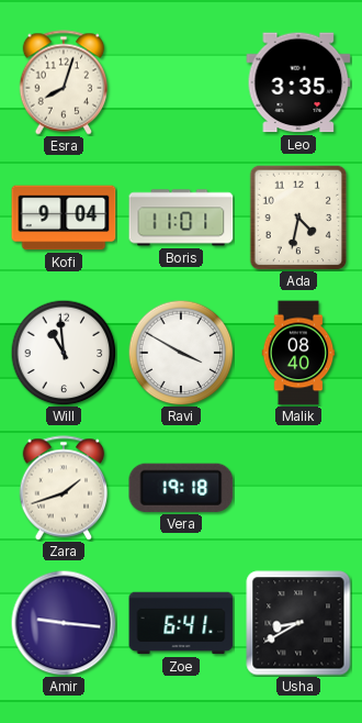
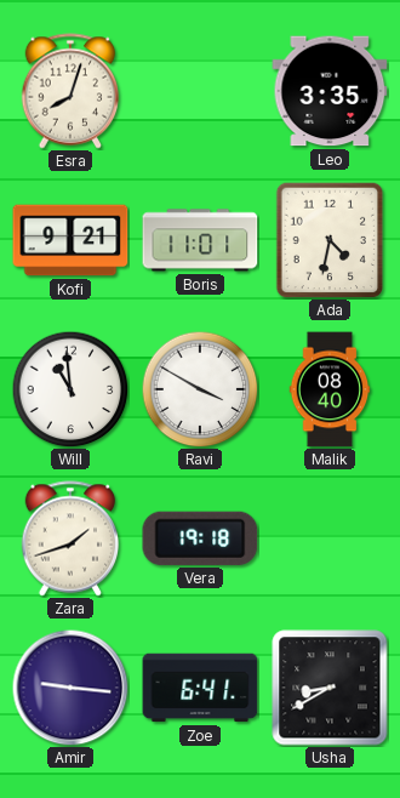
Kofi: 9:04 -> 9:21
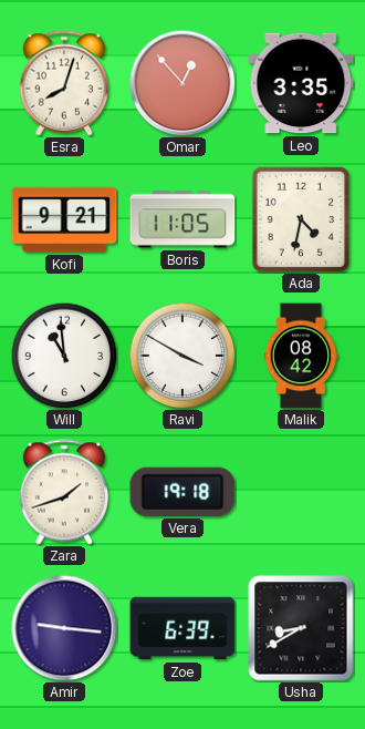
Omar: none -> 12:53
Boris: 11:01 -> 11:05
Malik: 08:40 -> 08:42
Zoe: 6:41 -> 6:39
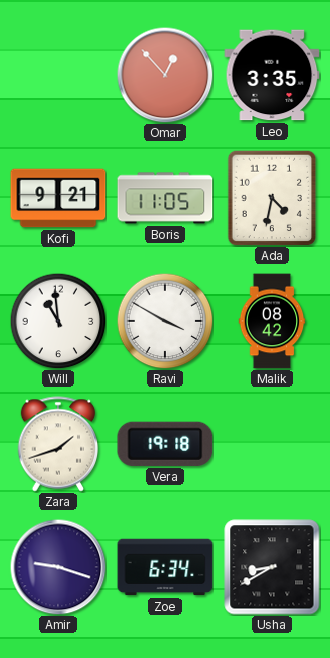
Esra: 8:03 -> none
Amir: 9:16 -> 9:18
Zoe: 6:39 -> 6:34
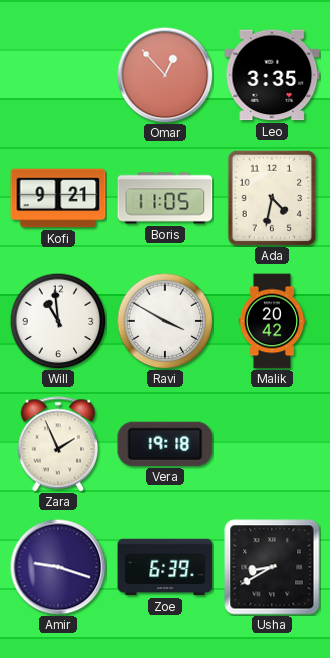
Malik: 08:42 -> 20:42
Zara: 1:42 -> 1:56
Zoe: 6:34 -> 6:39
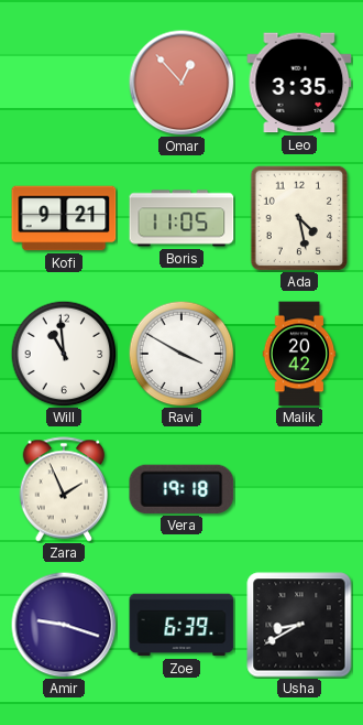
Ada: 4:32 -> 4:28
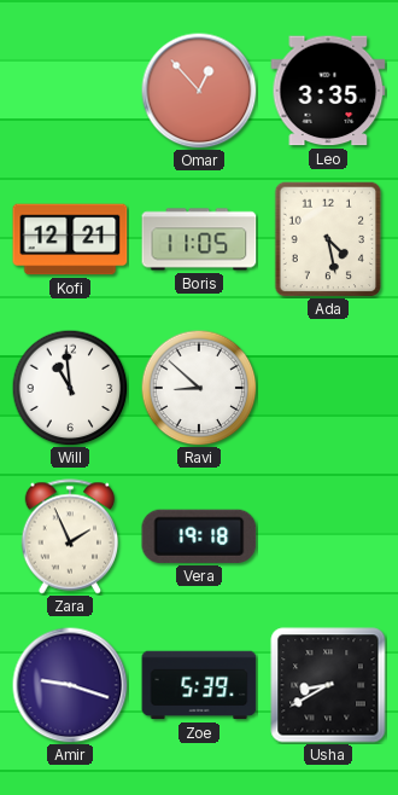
Kofi: 9:21 -> 12:21
Ravi: 3:50 -> 8:52
Malik: 20:42 -> none
Zoe: 6:39 -> 5:39
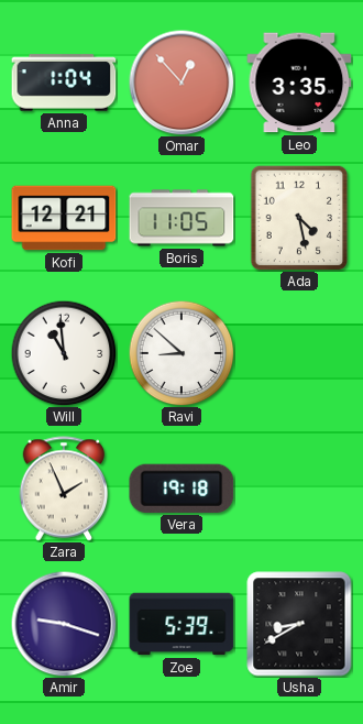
Anna: none -> 1:04
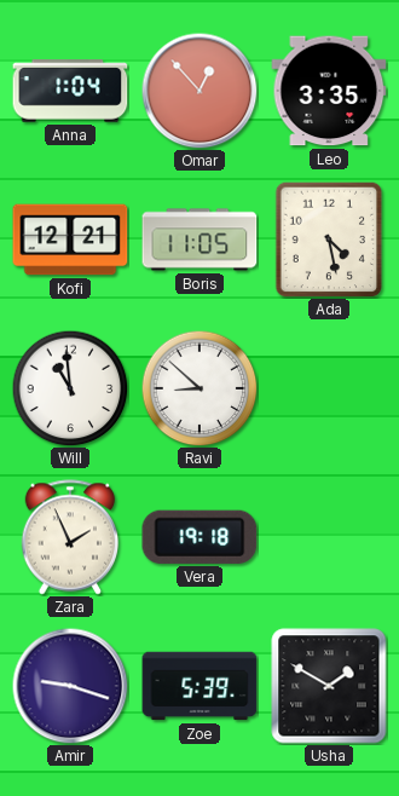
Usha: 8:40 -> 1:50
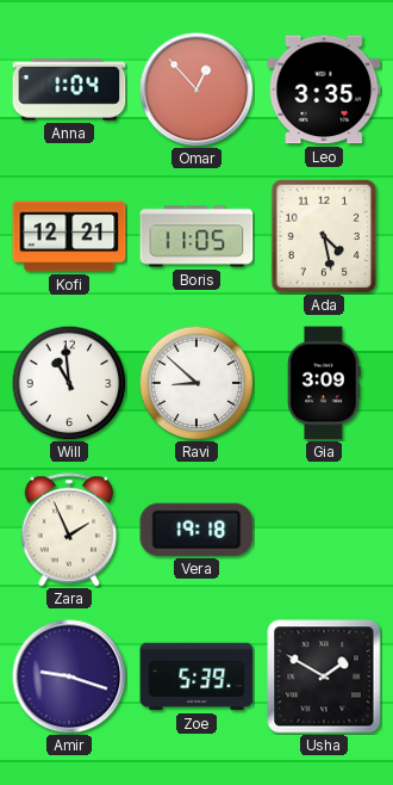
Gia: none -> 3:09
